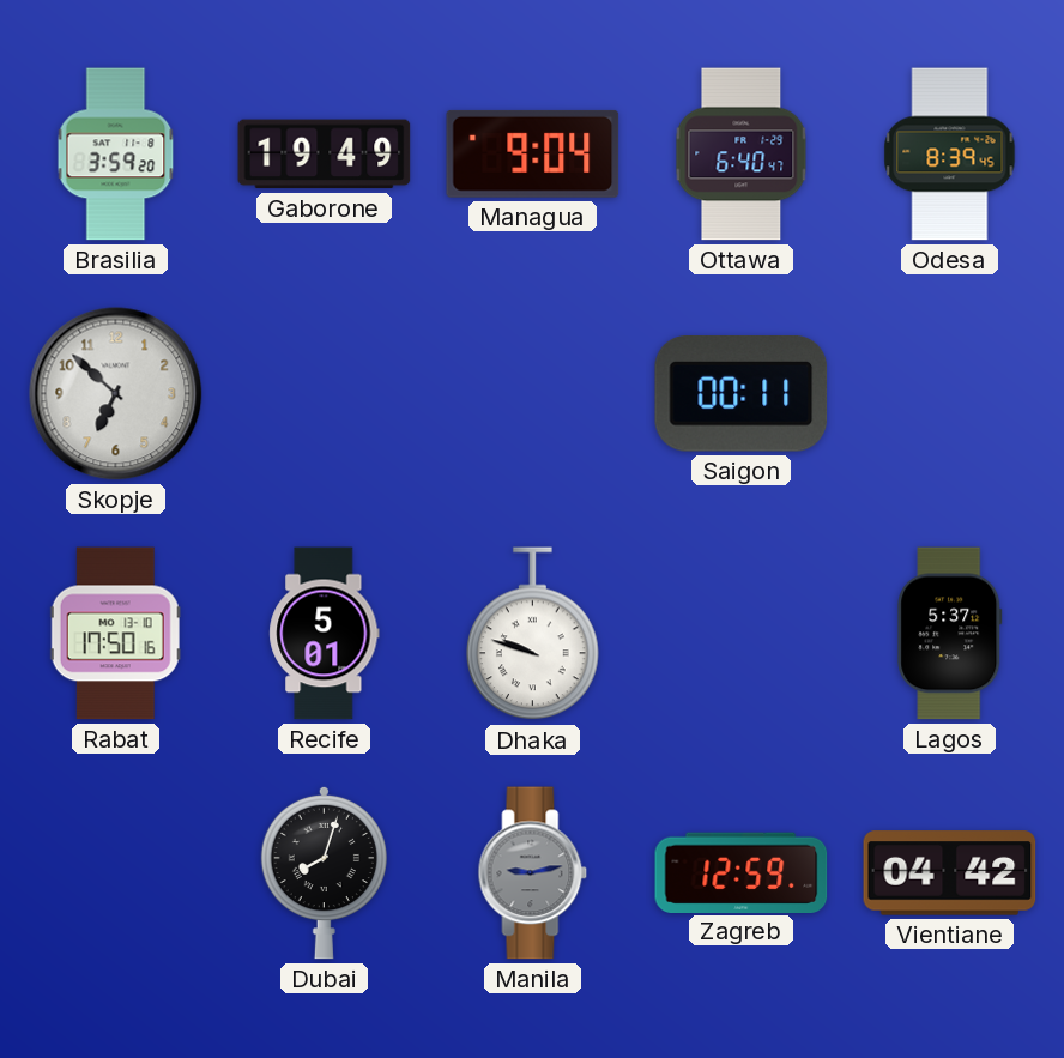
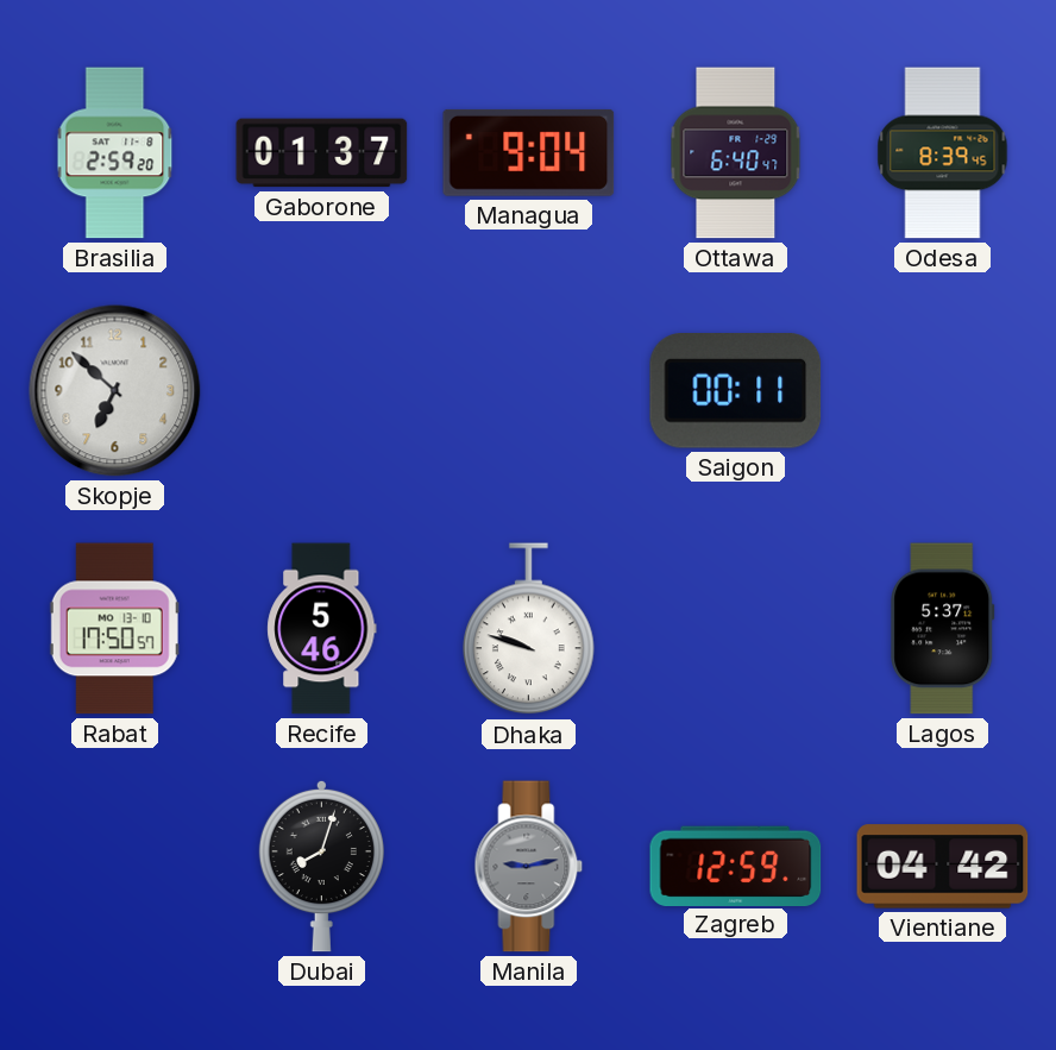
Brasilia: 3:59 -> 2:59
Gaborone: 19:49 -> 01:37
Rabat: 17:50:16 -> 17:50:57
Recife: 5:01 -> 5:46
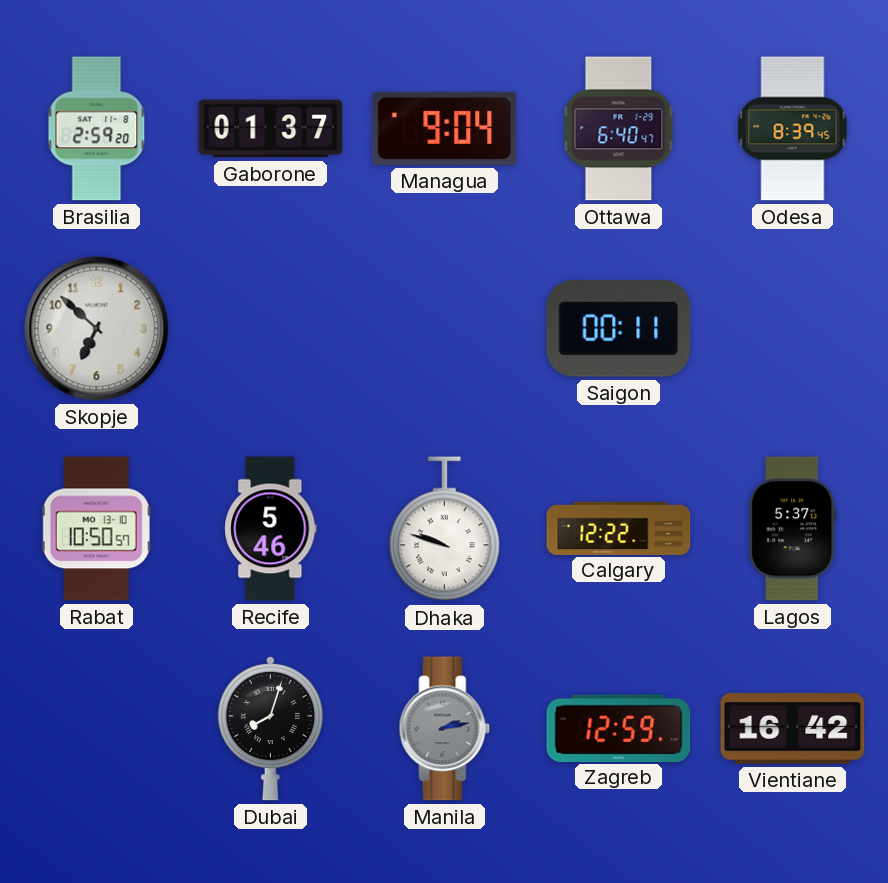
Rabat: 17:50 -> 10:50
Calgary: none -> 12:22
Manila: 9:13 -> 2:13
Vientiane: 04:42 -> 16:42
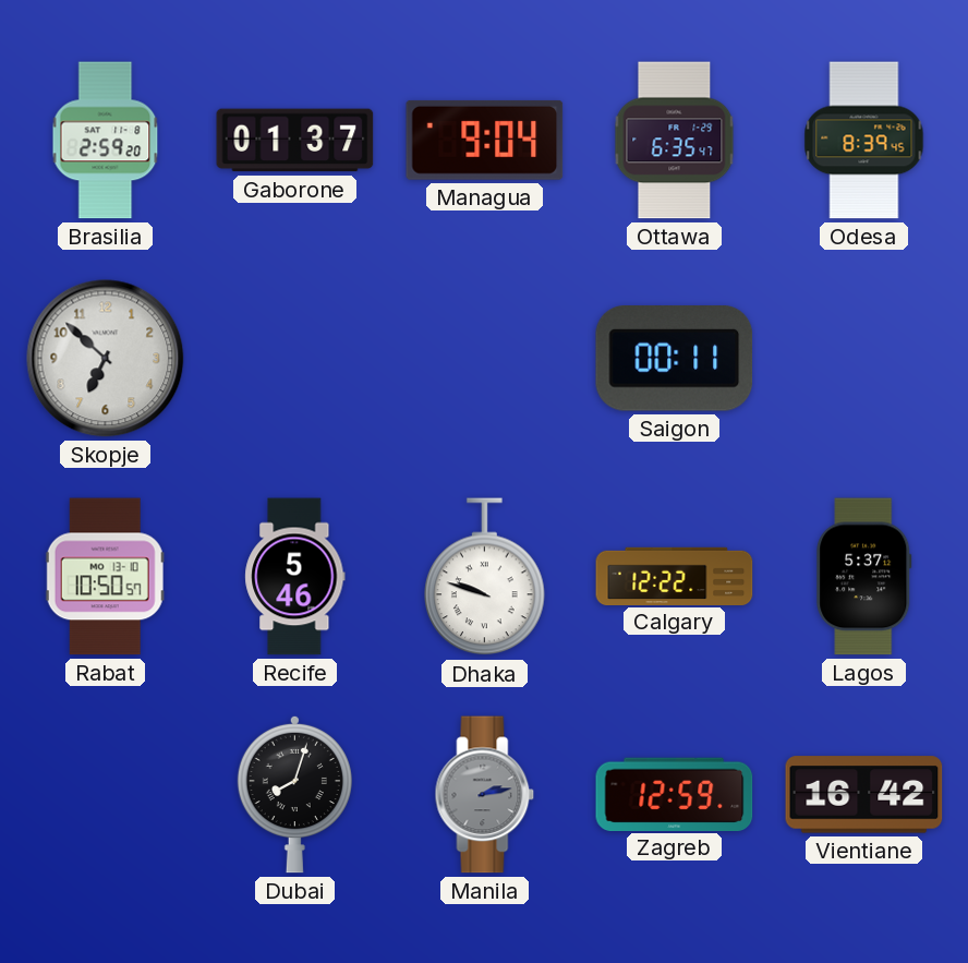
Ottawa: 6:40 -> 6:35
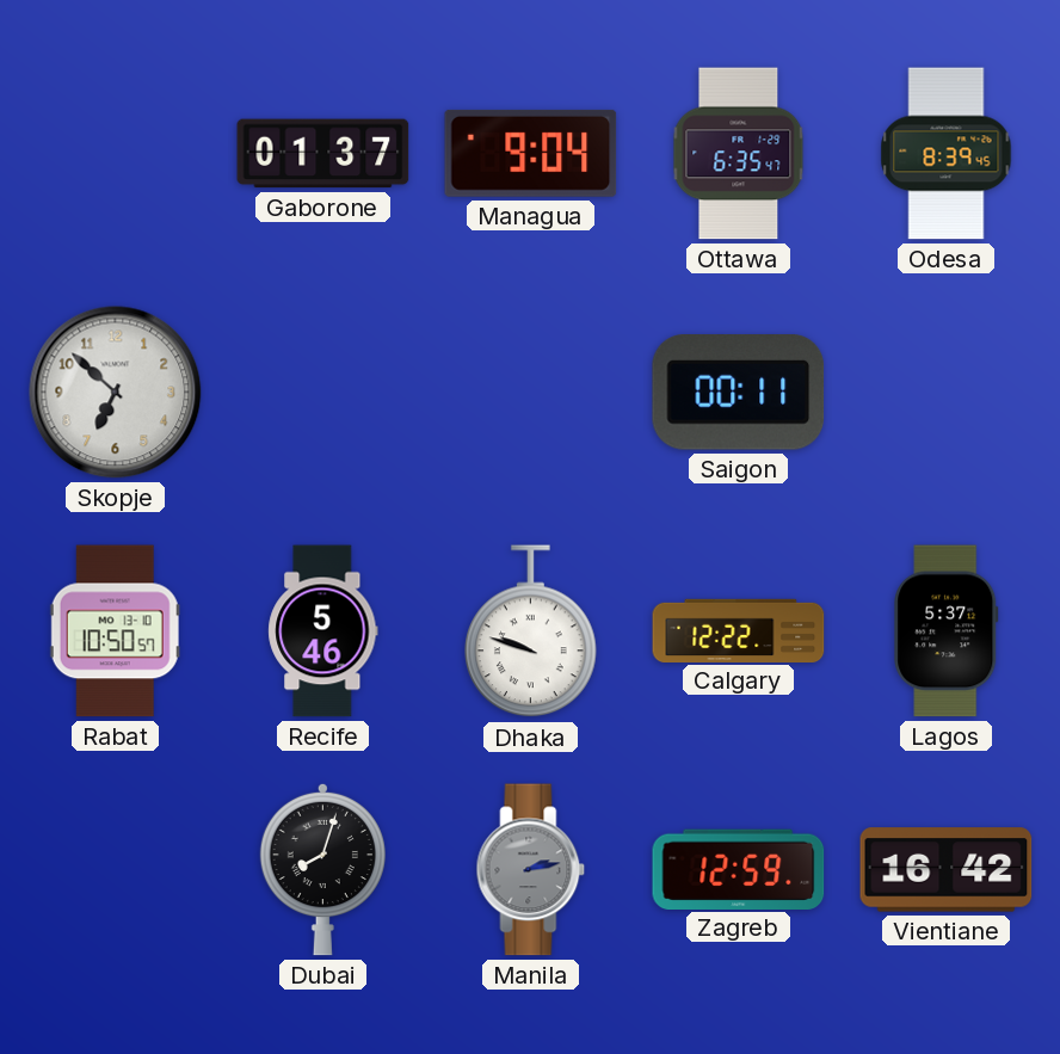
Brasilia: 2:59 -> none
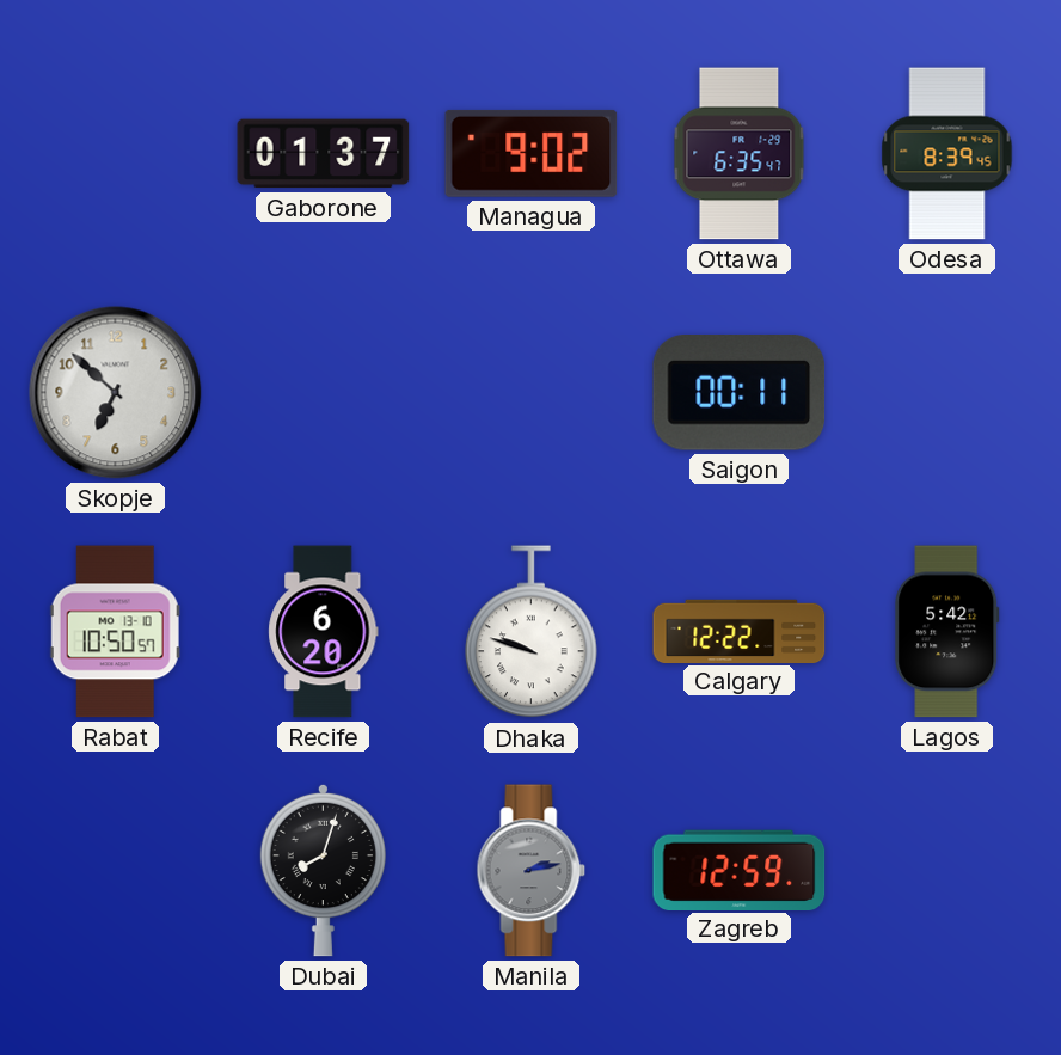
Managua: 9:04 -> 9:02
Recife: 5:46 -> 6:20
Lagos: 5:37 -> 5:42
Vientiane: 16:42 -> none
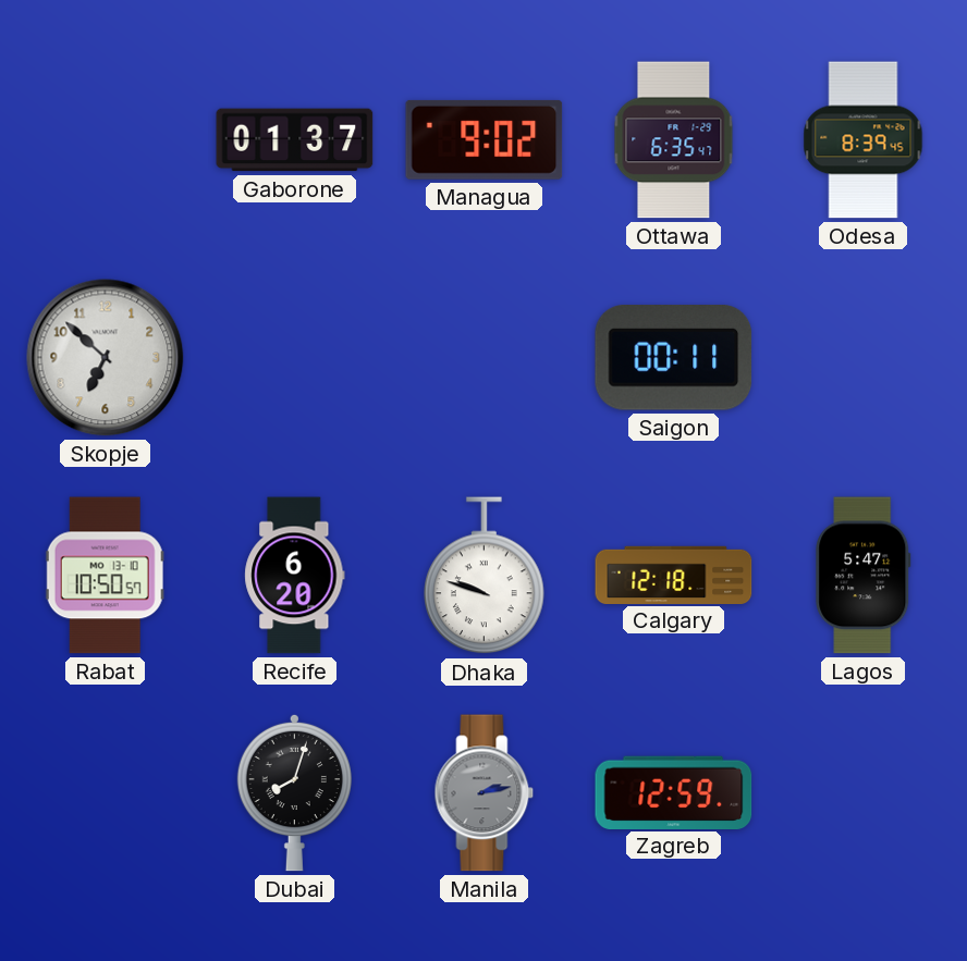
Calgary: 12:22 -> 12:18
Lagos: 5:42 -> 5:47
